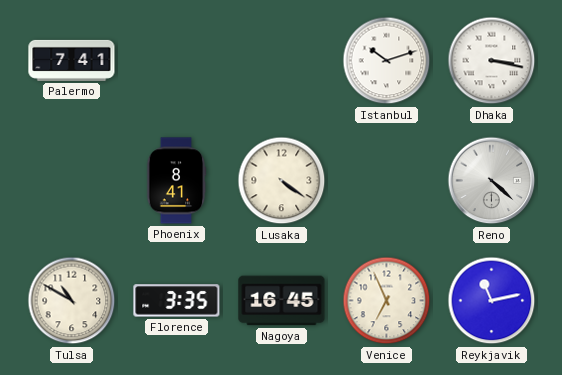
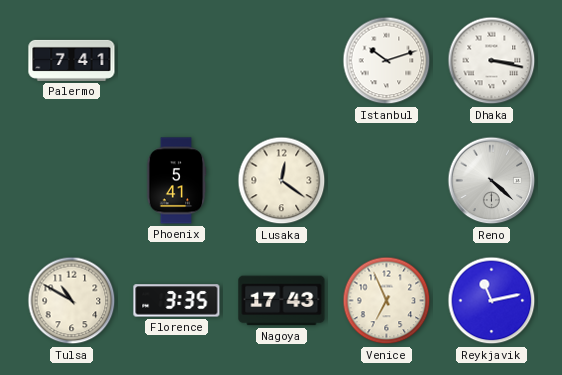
Phoenix: 8:41 -> 5:41
Lusaka: 4:21 -> 12:21
Nagoya: 16:45 -> 17:43
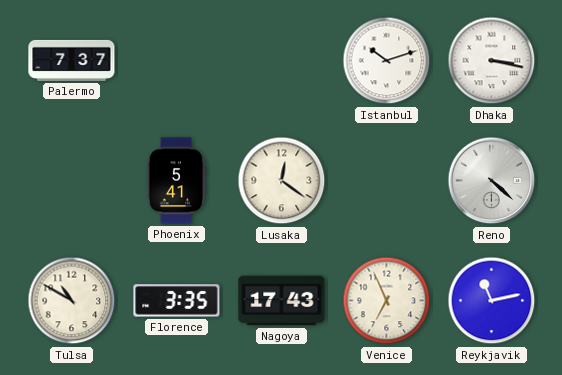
Palermo: 7:41 -> 7:37
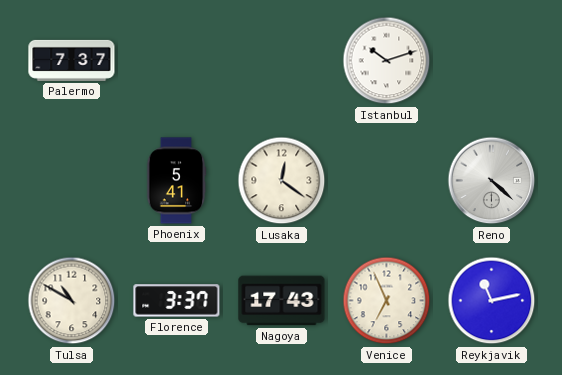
Dhaka: 3:17 -> none
Florence: 3:35 -> 3:37
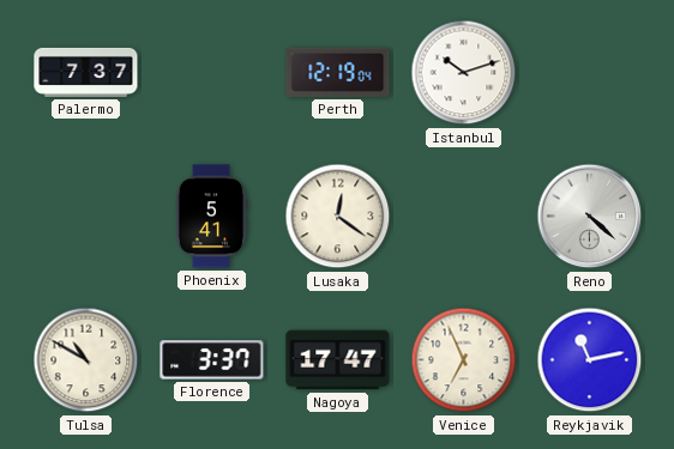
Perth: none -> 12:19
Nagoya: 17:43 -> 17:47
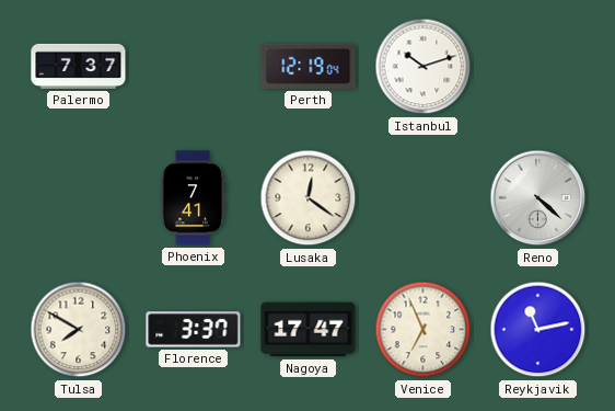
Phoenix: 5:41 -> 7:41
Tulsa: 10:50 -> 7:50
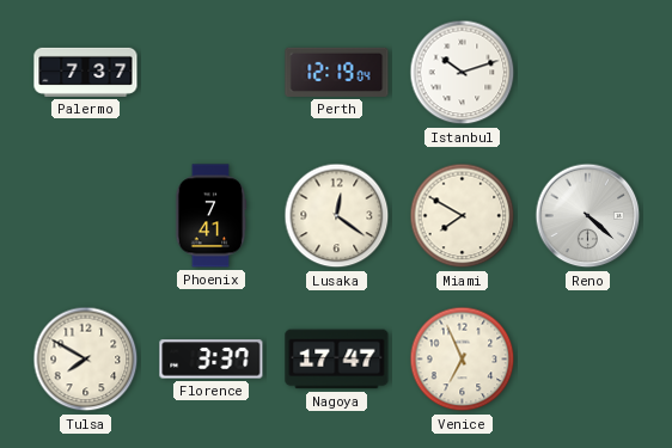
Miami: none -> 7:50
Reykjavik: 11:13 -> none
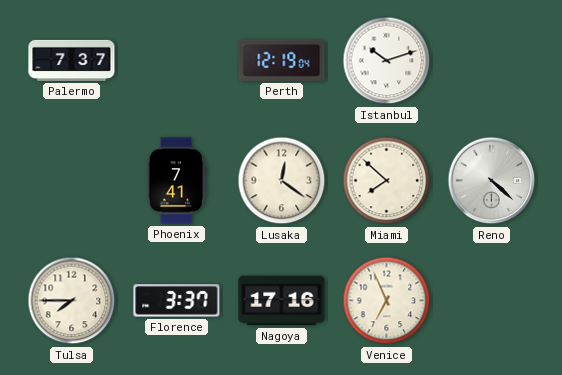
Miami: 7:50 -> 7:52
Tulsa: 7:50 -> 7:45
Nagoya: 17:47 -> 17:16
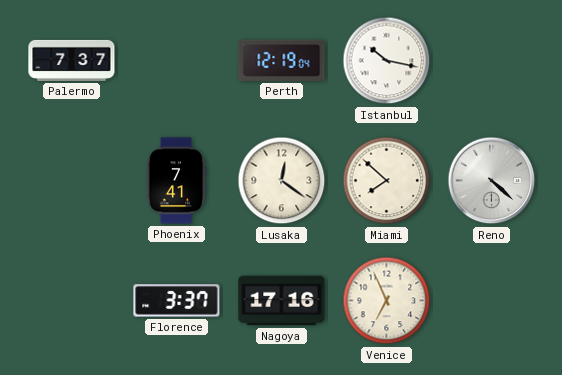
Istanbul: 10:12 -> 10:17
Tulsa: 7:45 -> none
